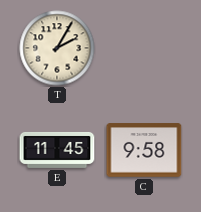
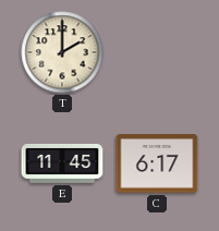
T: 2:05 -> 2:00
C: 9:58 -> 6:17
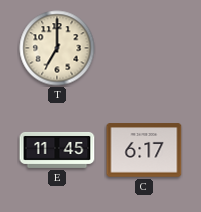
T: 2:00 -> 7:00
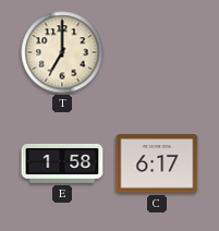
E: 11:45 -> 1:58
